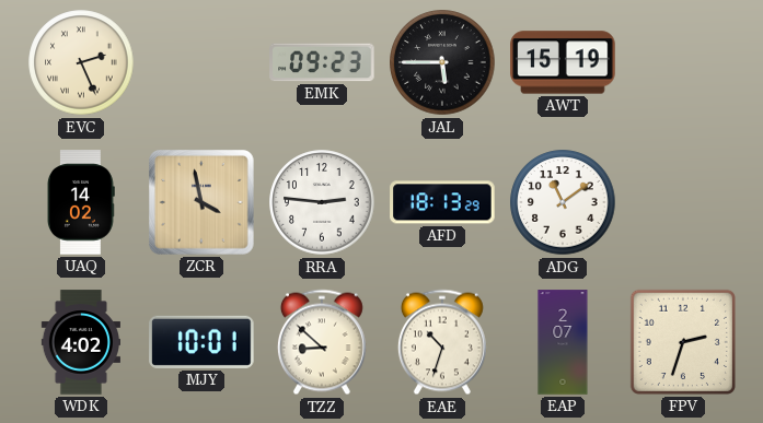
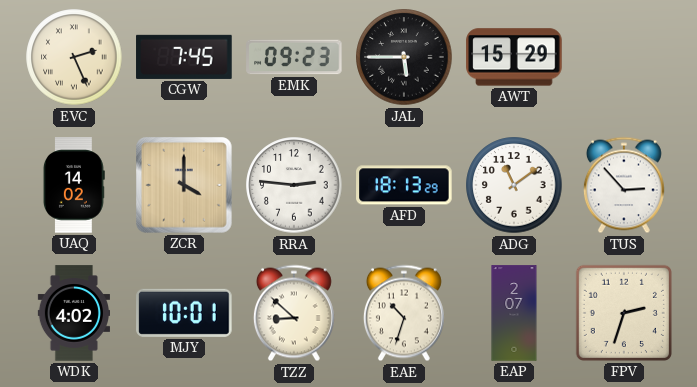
CGW: none -> 7:45
AWT: 15:19 -> 15:29
ZCR: 3:58 -> 4:00
TUS: none -> 2:53
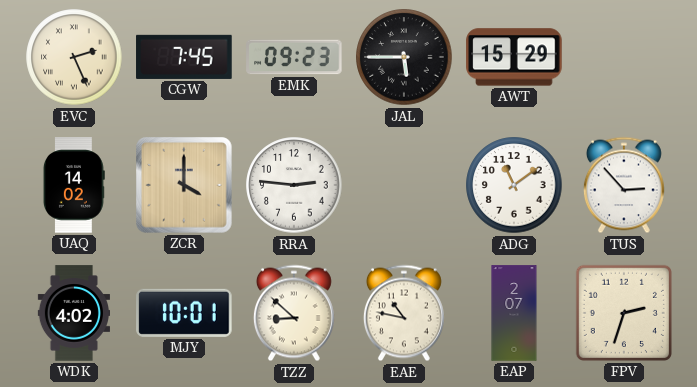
AFD: 18:13 -> none
EAE: 10:33 -> 10:47
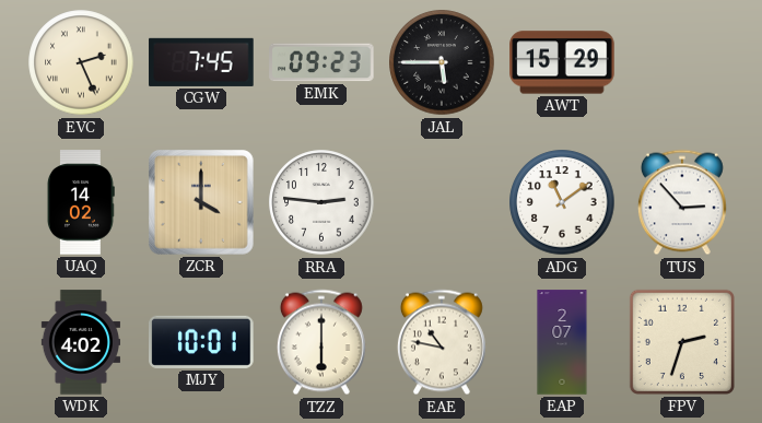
TZZ: 8:52 -> 6:00
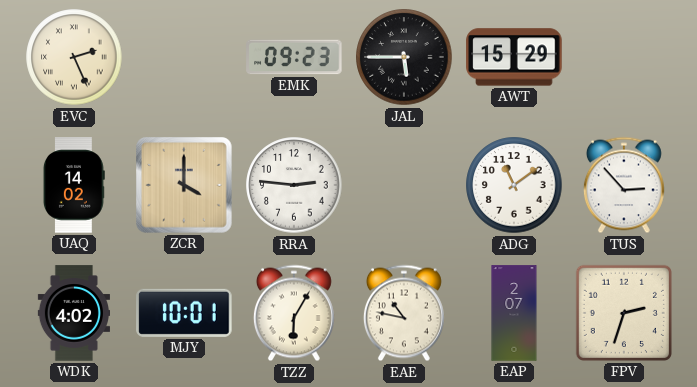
CGW: 7:45 -> none
TZZ: 6:00 -> 6:05
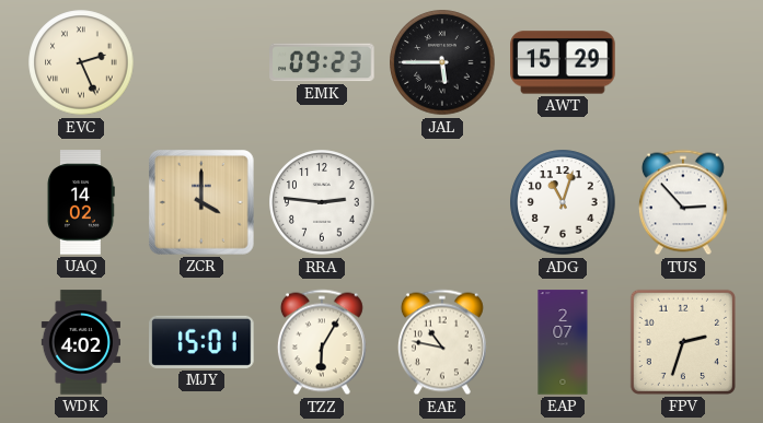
ADG: 11:09 -> 11:03
MJY: 10:01 -> 15:01
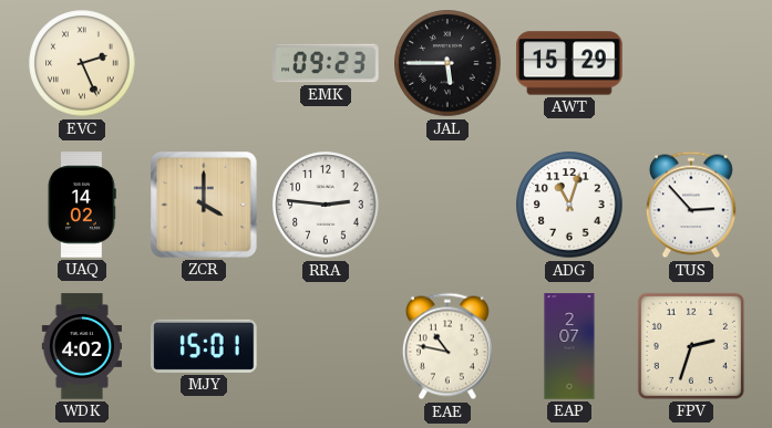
TZZ: 6:05 -> none
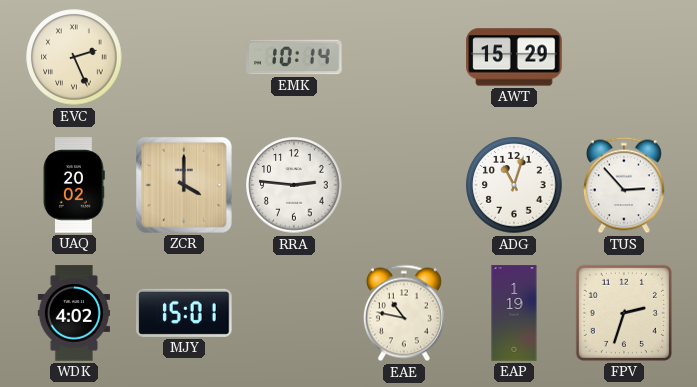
EMK: 09:23 -> 10:14
JAL: 5:45 -> none
UAQ: 14:02 -> 20:02
EAP: 2:07 -> 1:19
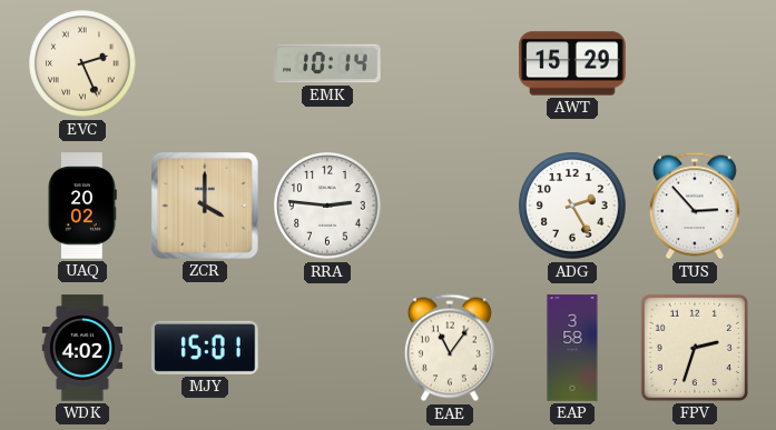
ADG: 11:03 -> 2:25
EAE: 10:47 -> 11:06
EAP: 1:19 -> 3:58
